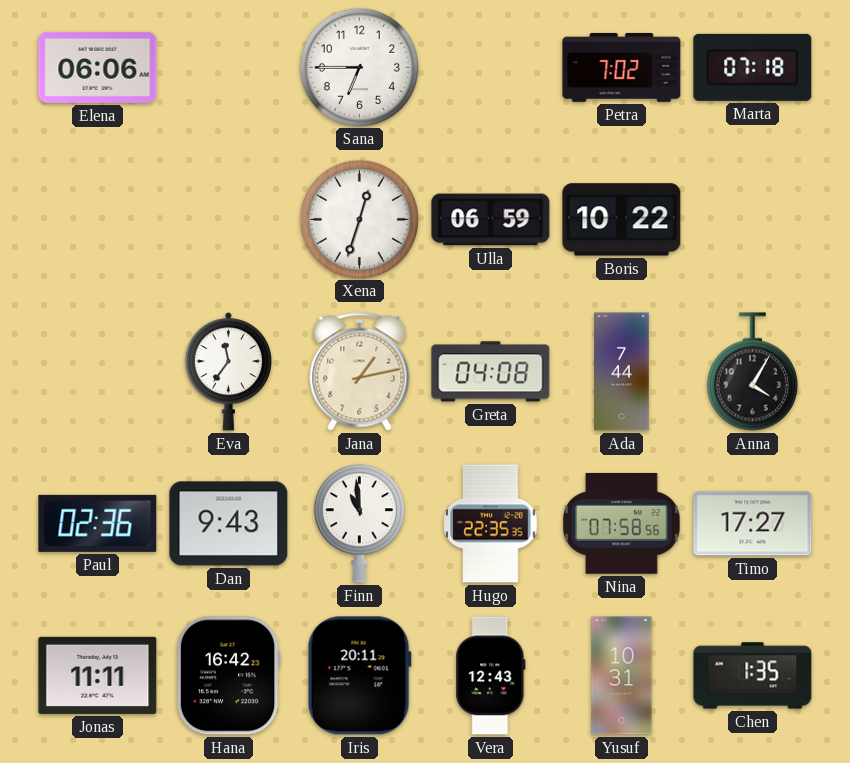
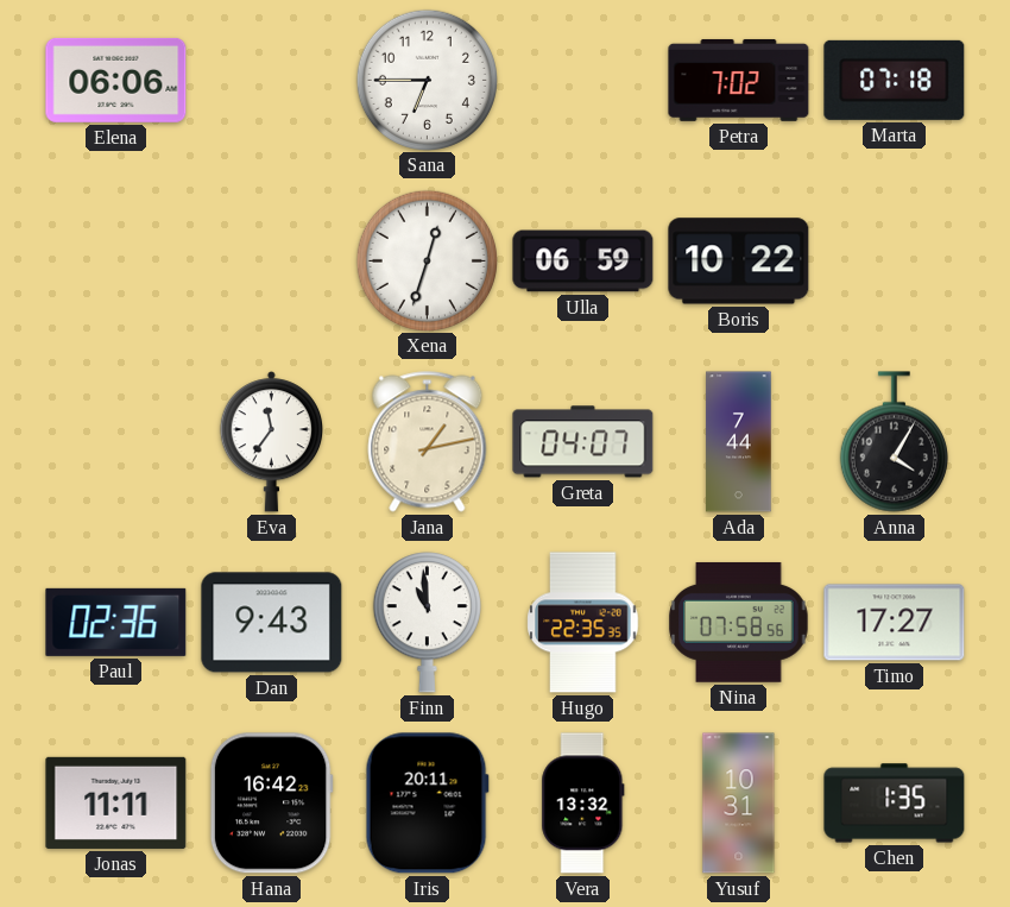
Greta: 04:08 -> 04:07
Vera: 12:43 -> 13:32
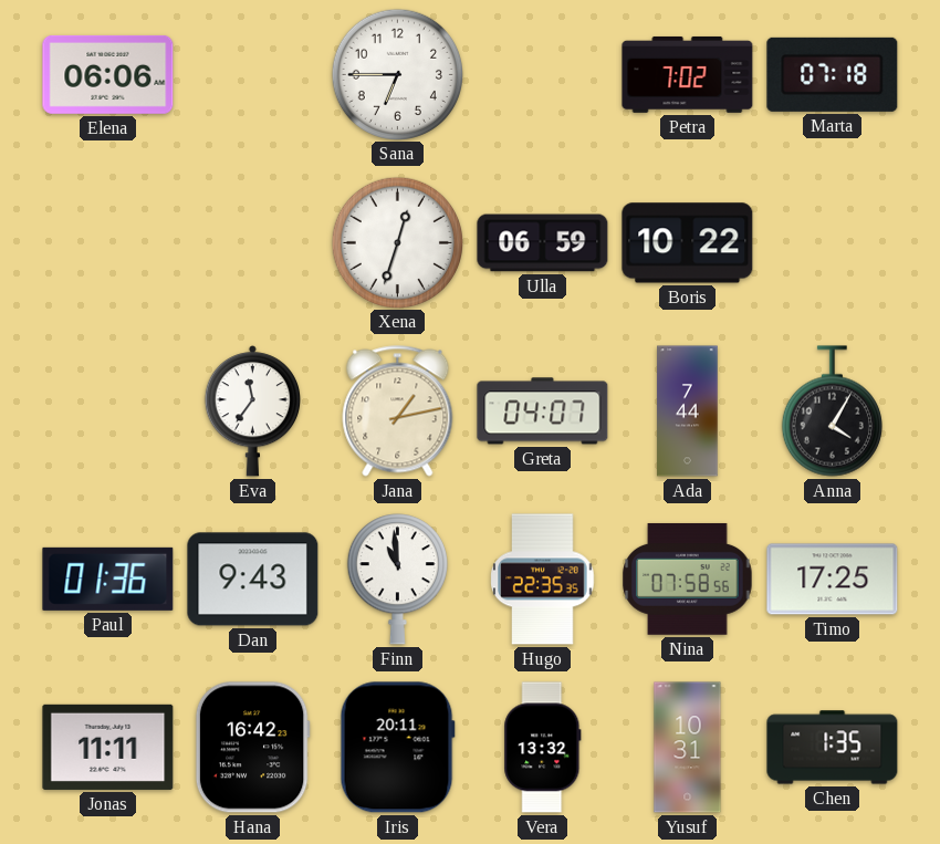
Paul: 02:36 -> 01:36
Timo: 17:27 -> 17:25
